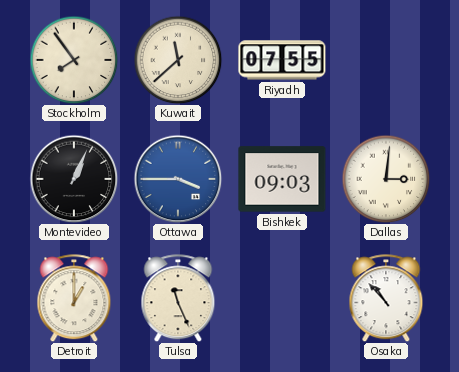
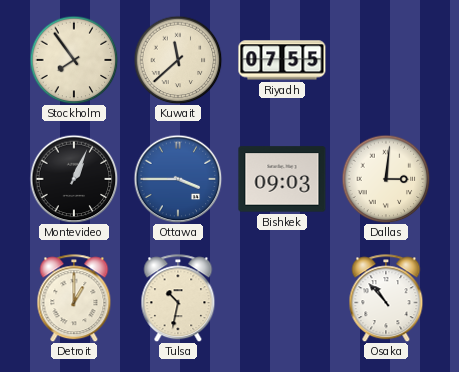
Tulsa: 11:26 -> 10:32
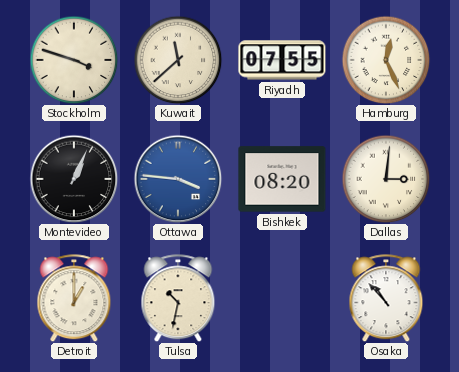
Stockholm: 7:54 -> 3:48
Hamburg: none -> 12:26
Ottawa: 3:45 -> 3:46
Bishkek: 09:03 -> 08:20
